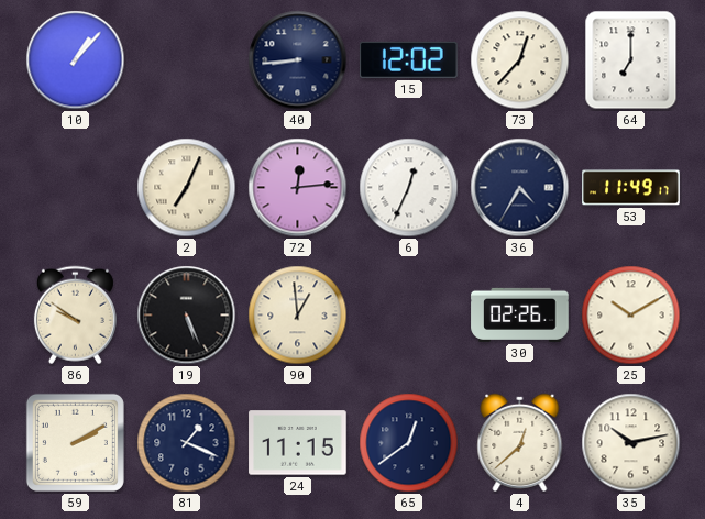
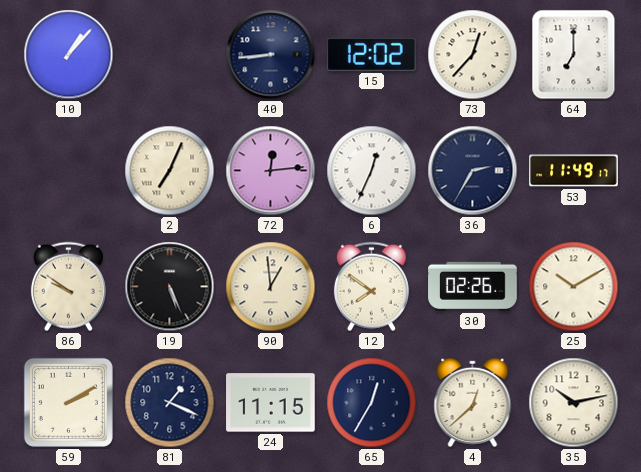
36: 4:35 -> 2:35
12: none -> 7:51
65: 12:39 -> 12:35
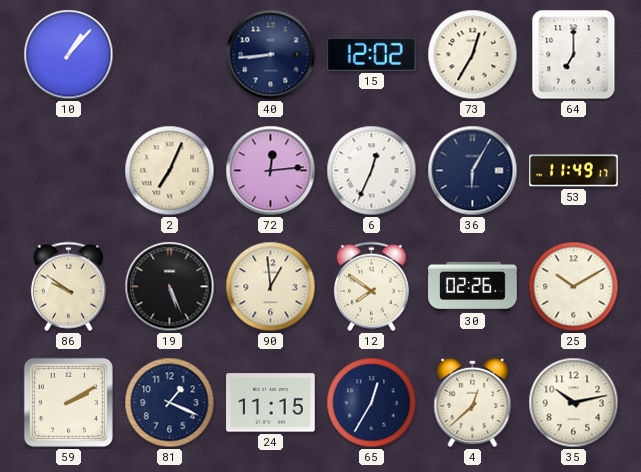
73: 12:37 -> 12:35
36: 2:35 -> 6:05
